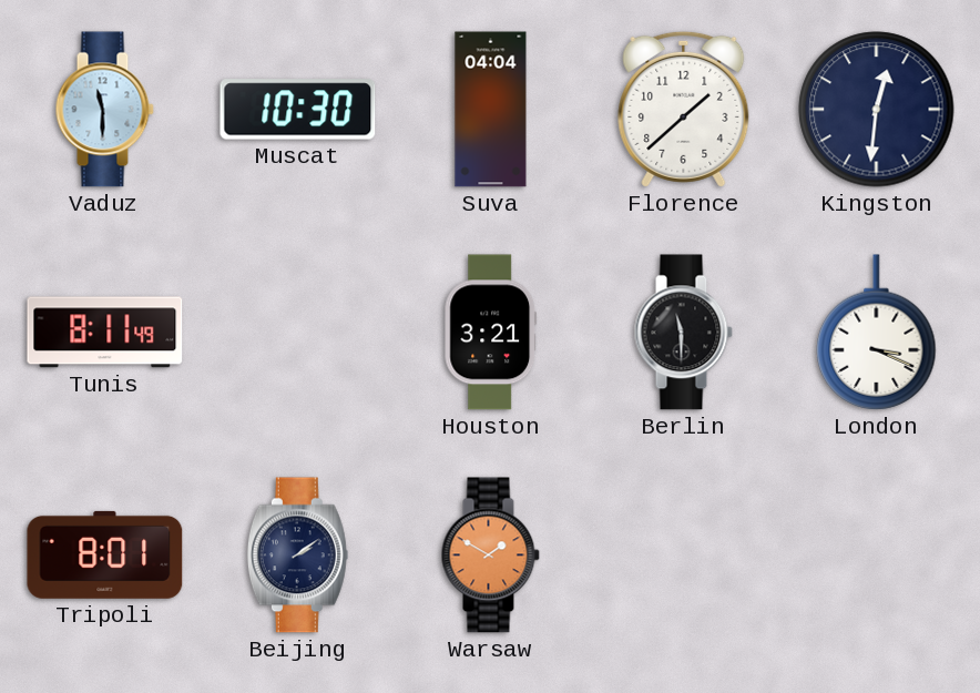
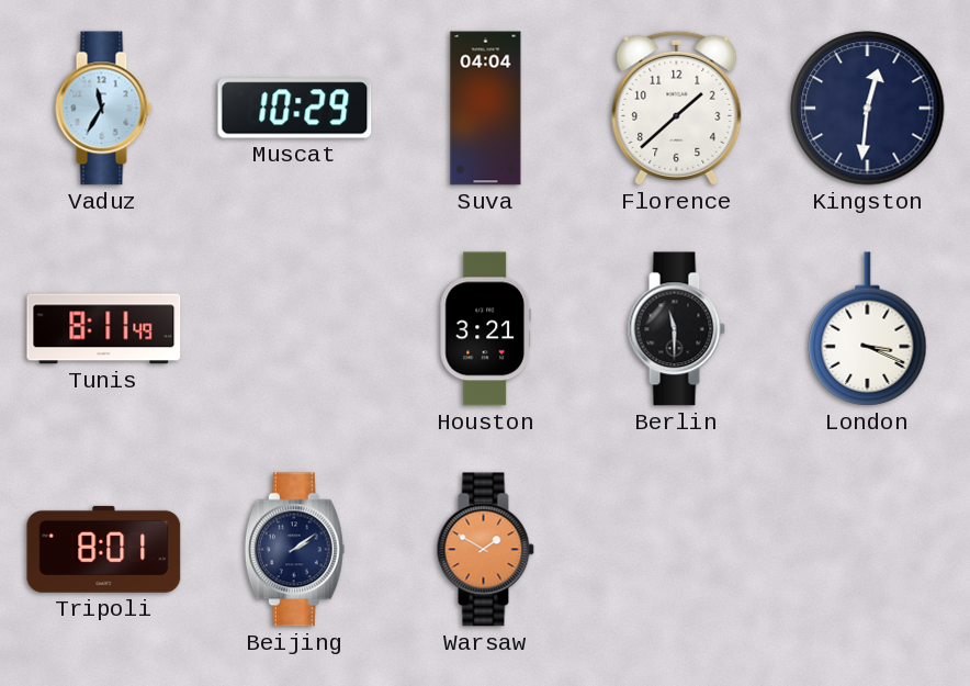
Vaduz: 11:30 -> 11:35
Muscat: 10:30 -> 10:29
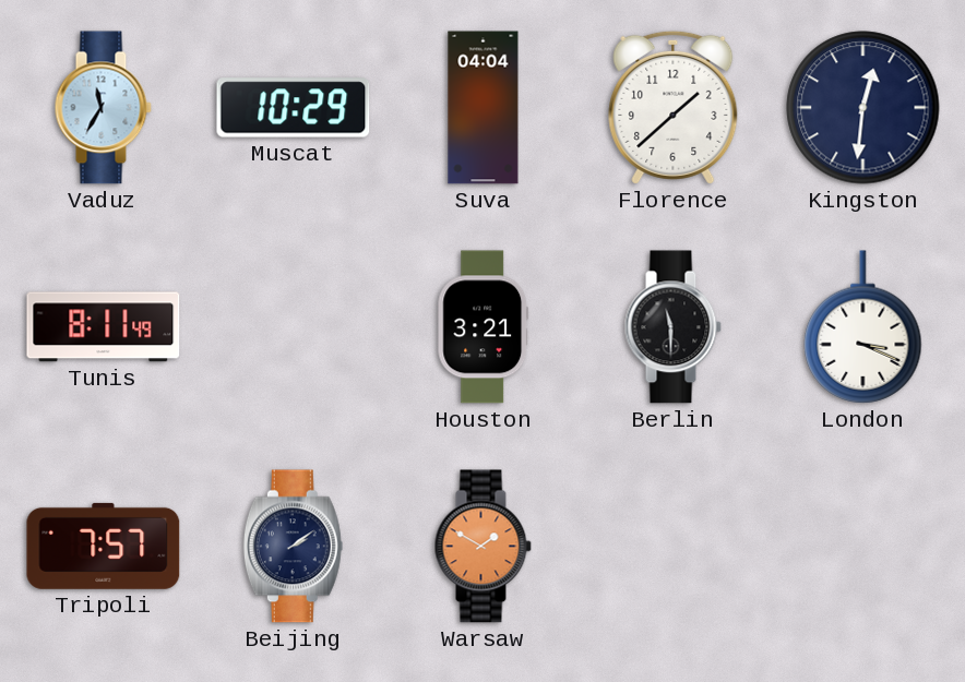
Tripoli: 8:01 -> 7:57
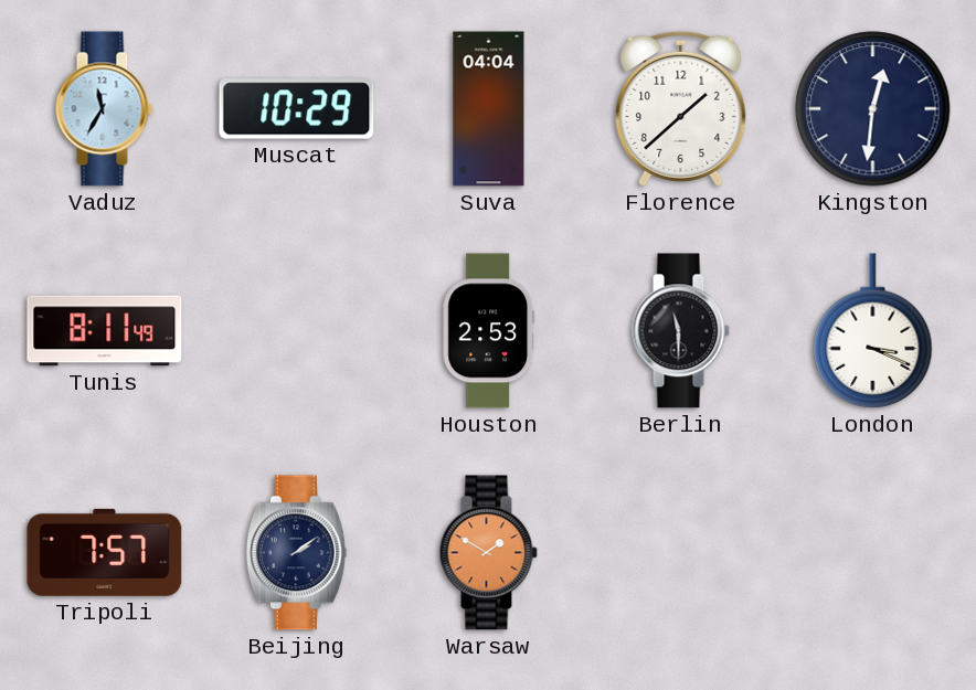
Houston: 3:21 -> 2:53
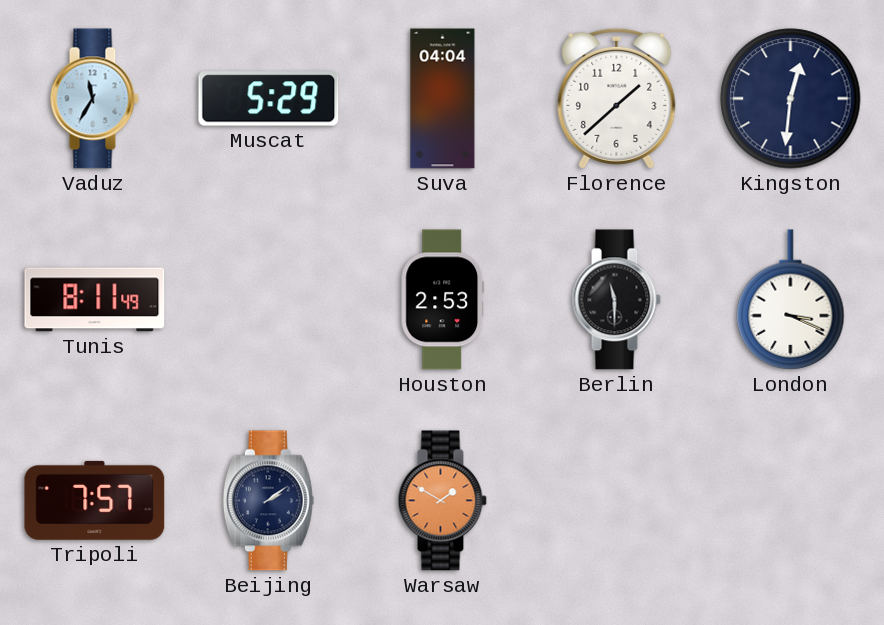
Muscat: 10:29 -> 5:29
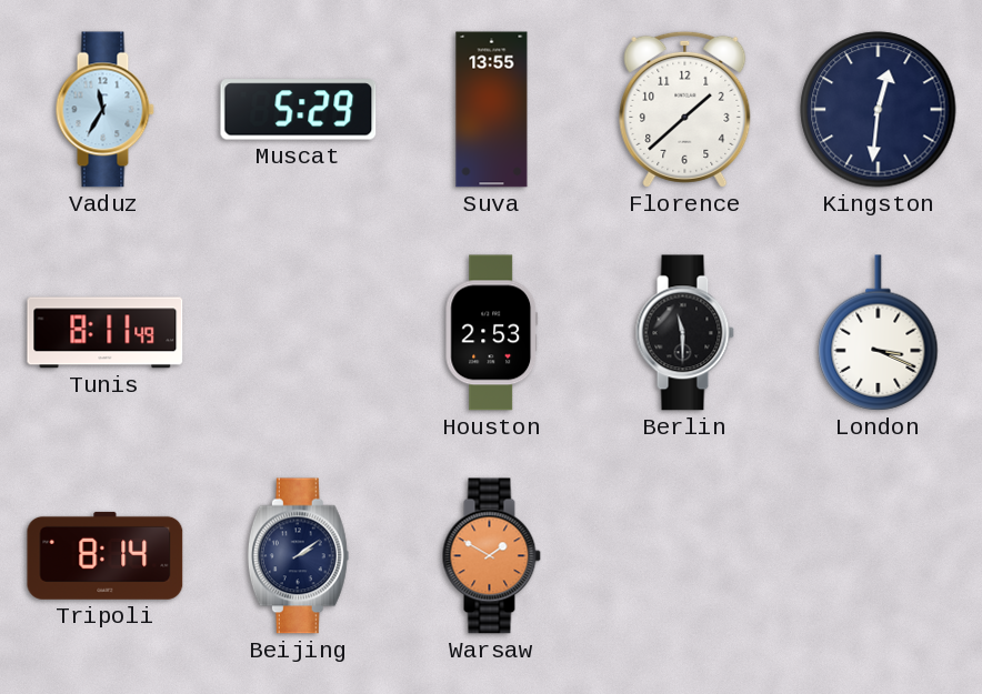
Suva: 04:04 -> 13:55
Tripoli: 7:57 -> 8:14
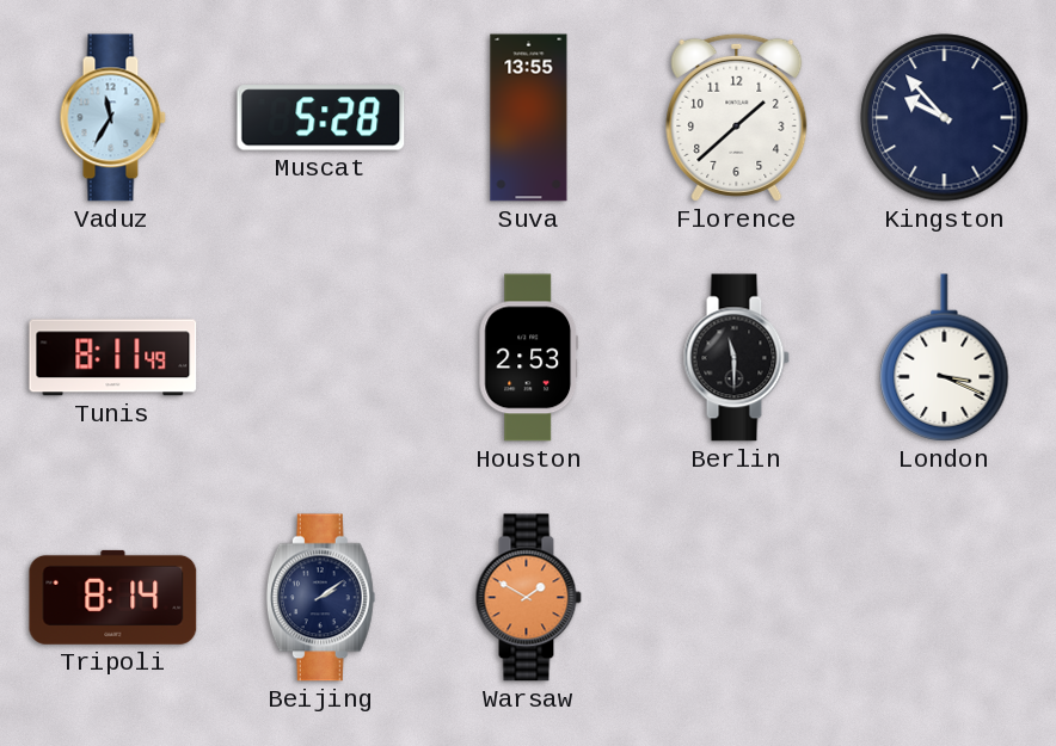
Muscat: 5:29 -> 5:28
Kingston: 12:31 -> 9:53
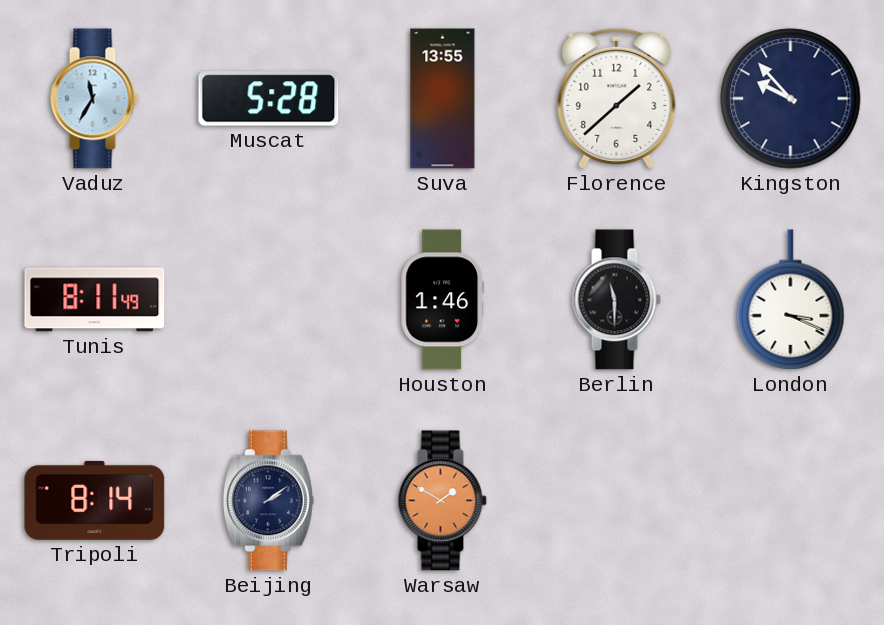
Houston: 2:53 -> 1:46
